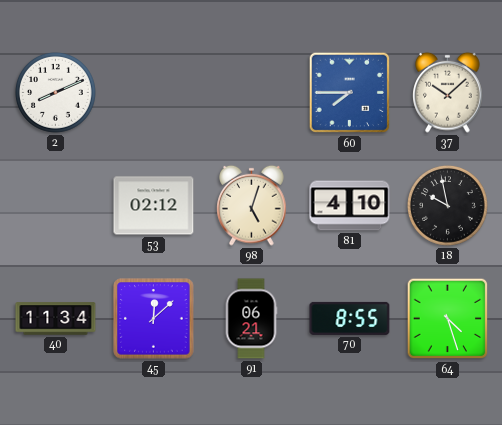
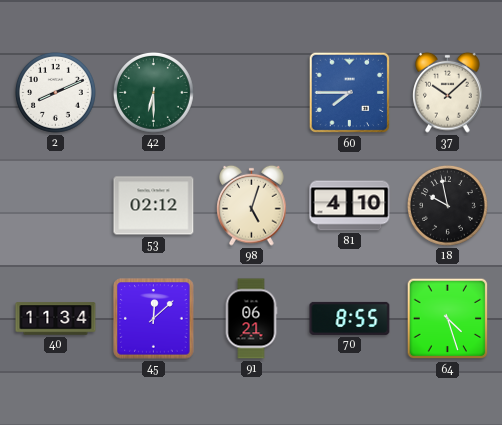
42: none -> 6:30
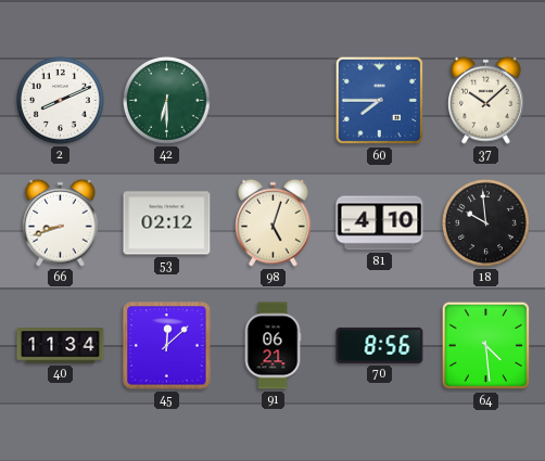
66: none -> 8:42
18: 9:58 -> 9:59
70: 8:55 -> 8:56
64: 4:27 -> 4:29
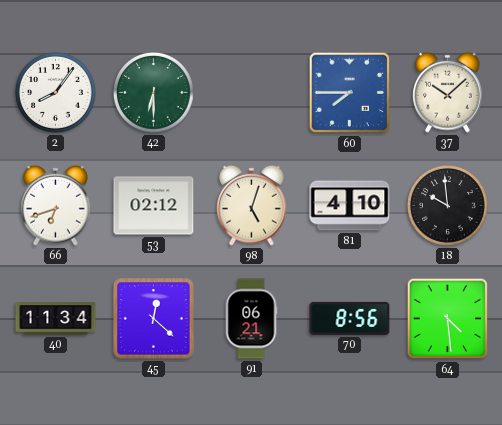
2: 8:11 -> 8:06
66: 8:42 -> 6:42
45: 12:08 -> 12:22
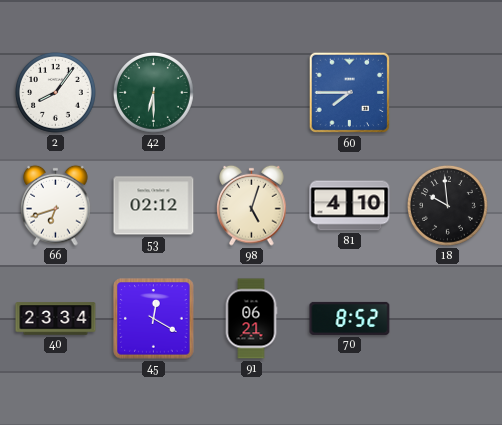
37: 10:08 -> none
40: 11:34 -> 23:34
45: 12:22 -> 12:20
70: 8:56 -> 8:52
64: 4:29 -> none
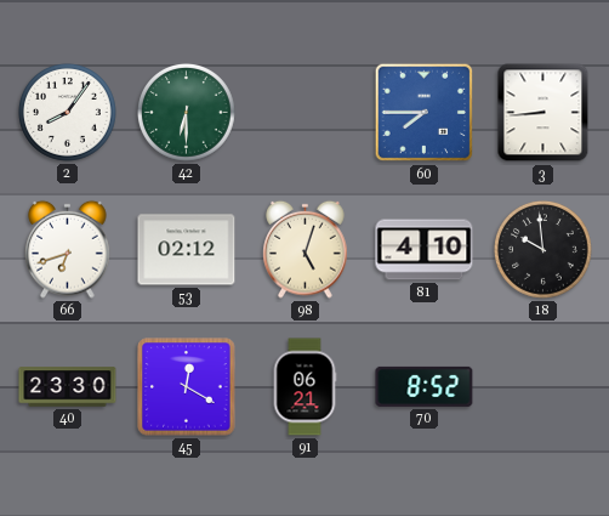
3: none -> 8:44
40: 23:34 -> 23:30
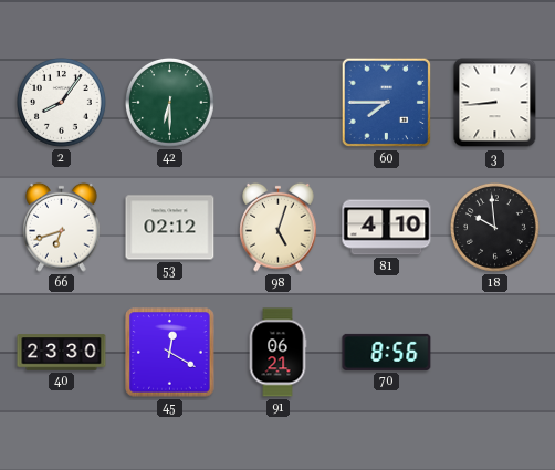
70: 8:52 -> 8:56
